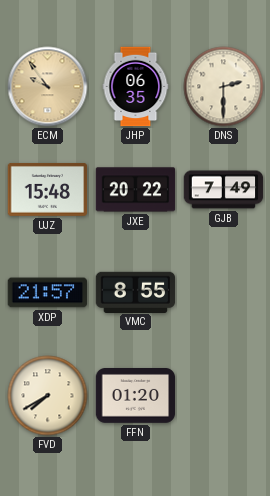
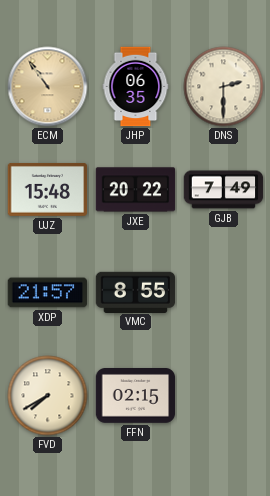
ECM: 9:54 -> 10:54
FFN: 01:20 -> 02:15
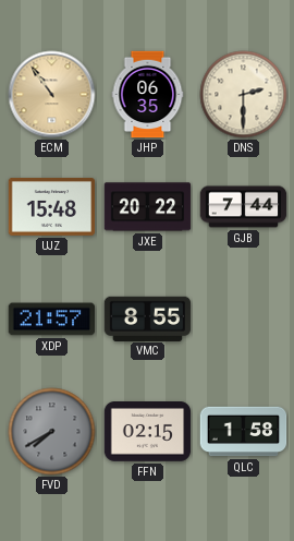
GJB: 7:49 -> 7:44
FVD dial: cream -> grey
QLC: none -> 1:58
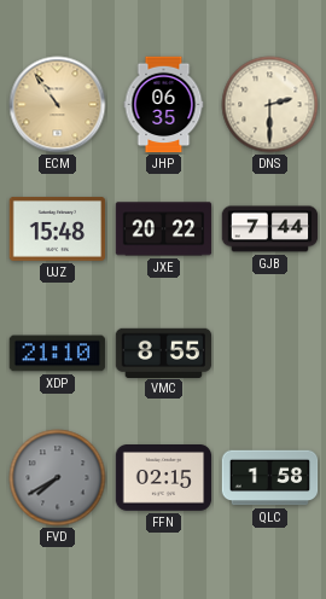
XDP: 21:57 -> 21:10
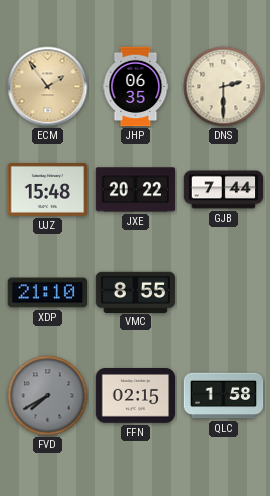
ECM: 10:54 -> 1:54
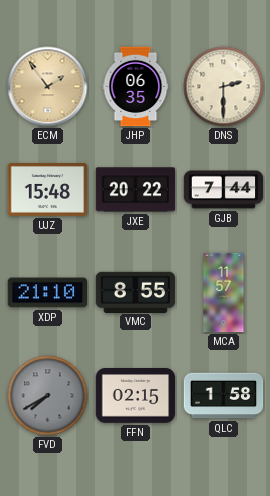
MCA: none -> 11:57
